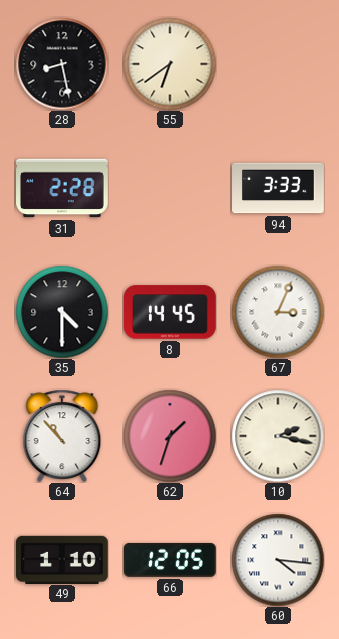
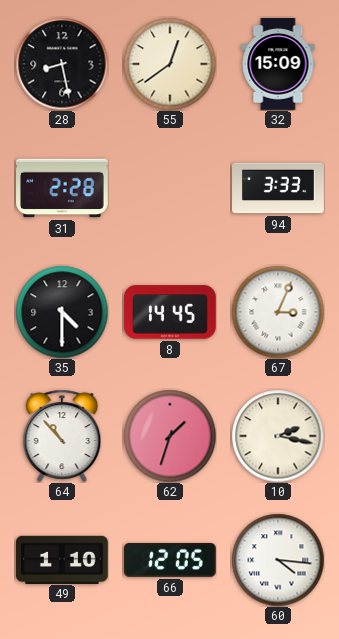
55: 6:39 -> 12:39
32: none -> 15:09
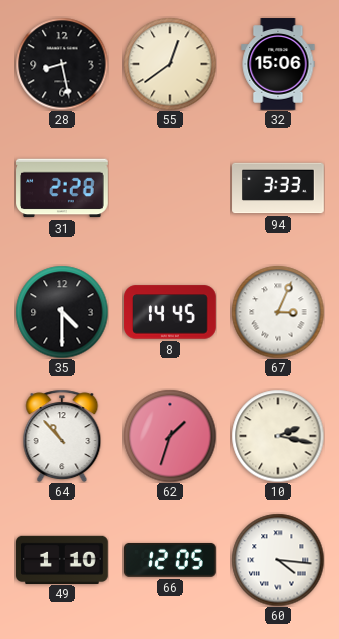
32: 15:09 -> 15:06
